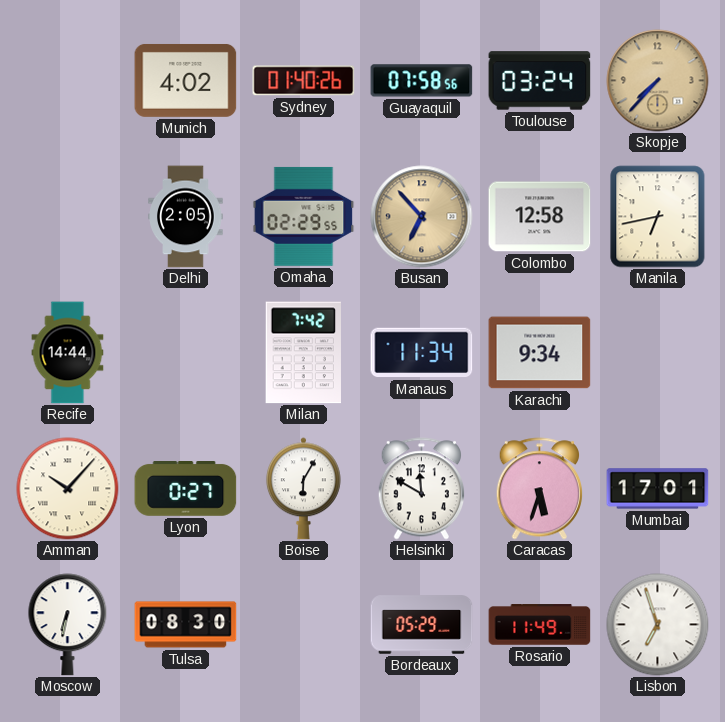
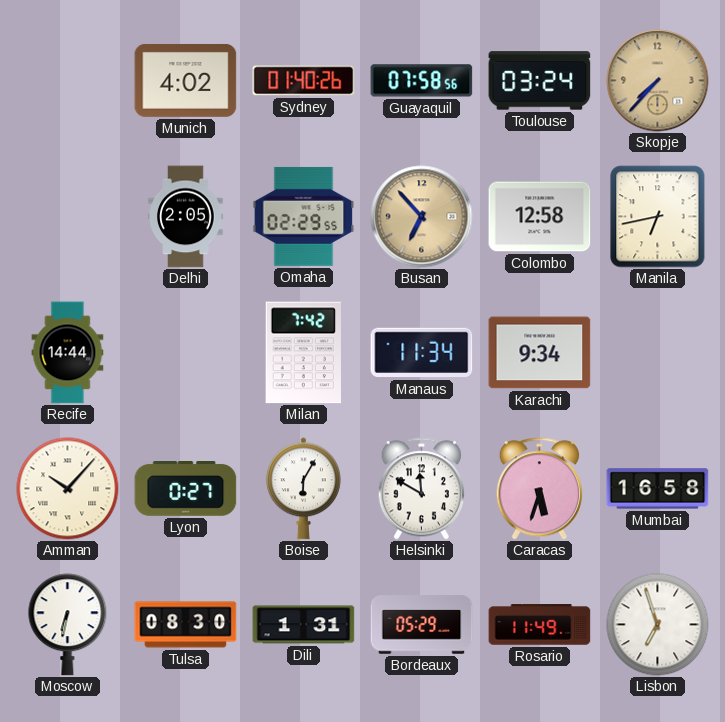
Mumbai: 17:01 -> 16:58
Dili: none -> 1:31
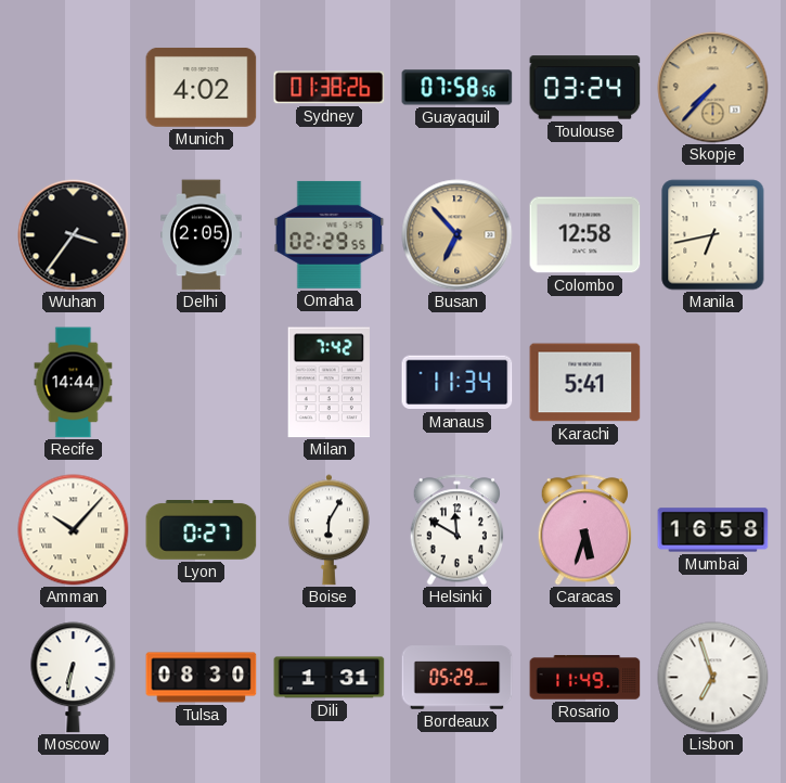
Sydney: 01:40 -> 01:38
Wuhan: none -> 3:36
Karachi: 9:34 -> 5:41
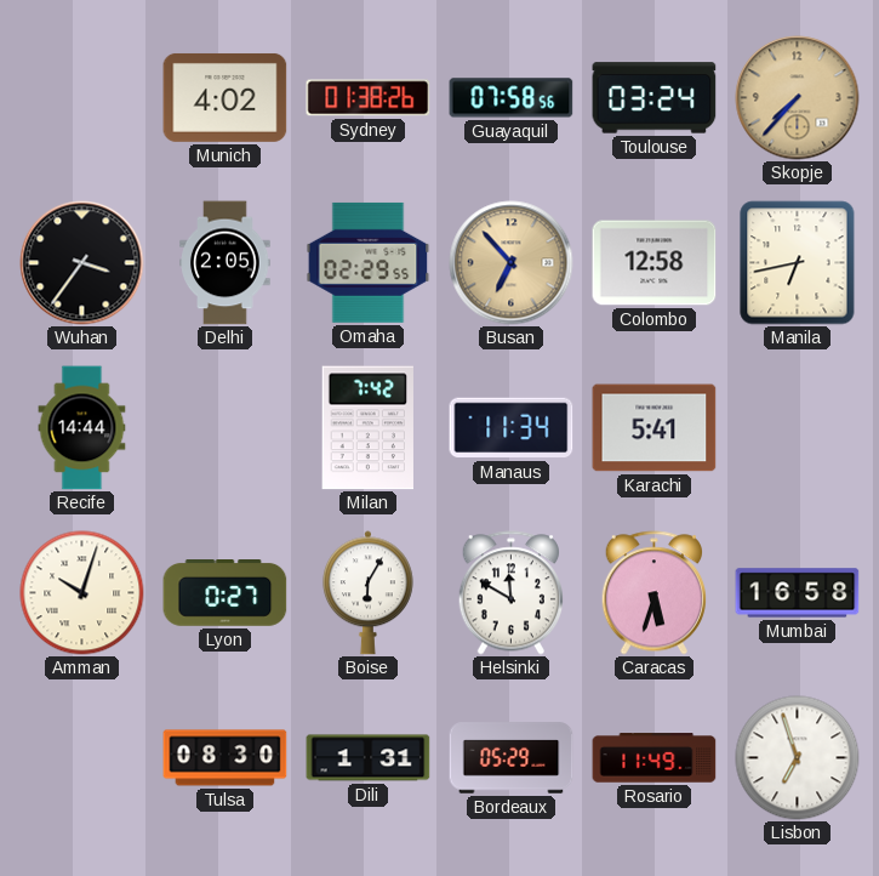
Amman: 10:07 -> 10:03
Moscow: 6:32 -> none
